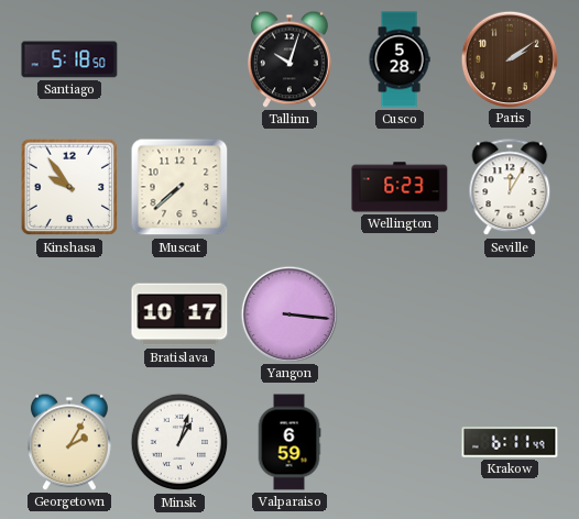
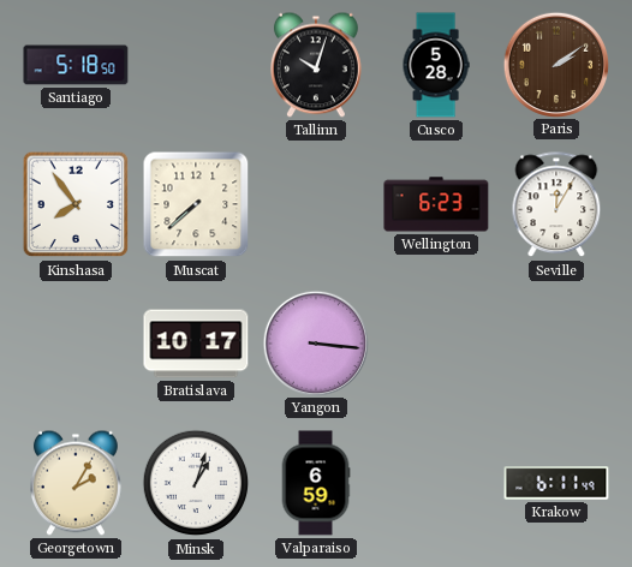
Kinshasa: 9:54 -> 7:54
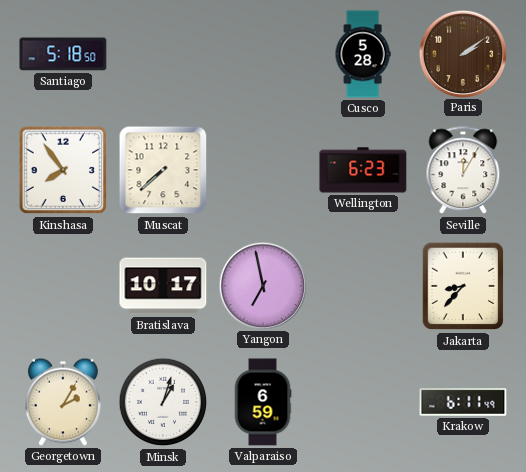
Tallinn: 10:03 -> none
Yangon: 3:16 -> 6:58
Jakarta: none -> 8:37
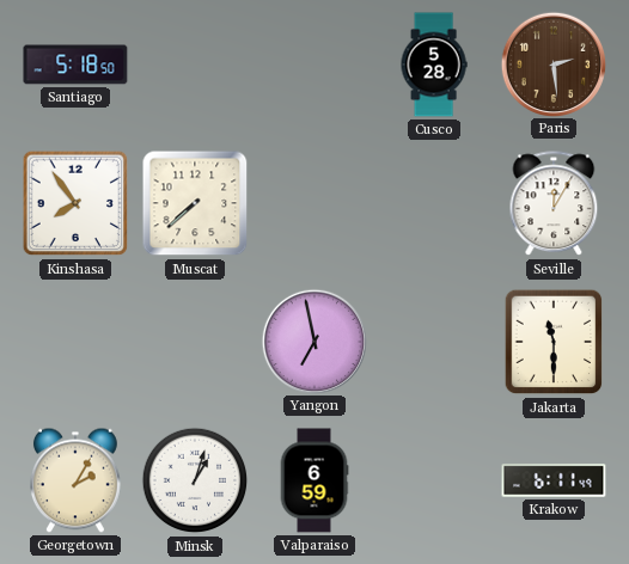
Paris: 2:09 -> 2:29
Wellington: 6:23 -> none
Bratislava: 10:17 -> none
Jakarta: 8:37 -> 11:30
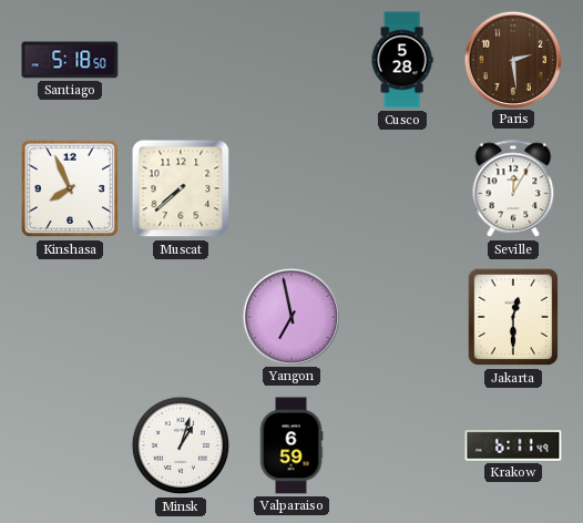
Kinshasa: 7:54 -> 7:56
Jakarta: 11:30 -> 12:30
Georgetown: 2:05 -> none
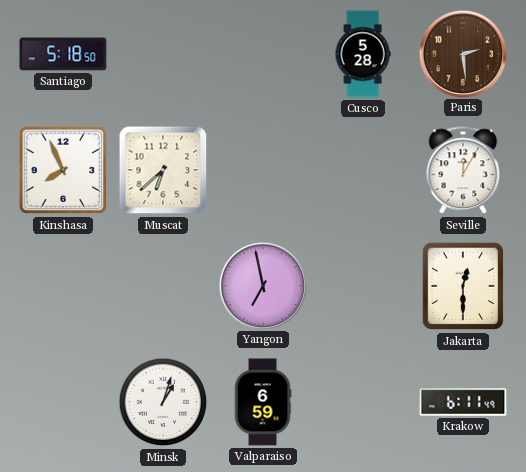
Muscat: 7:38 -> 6:38
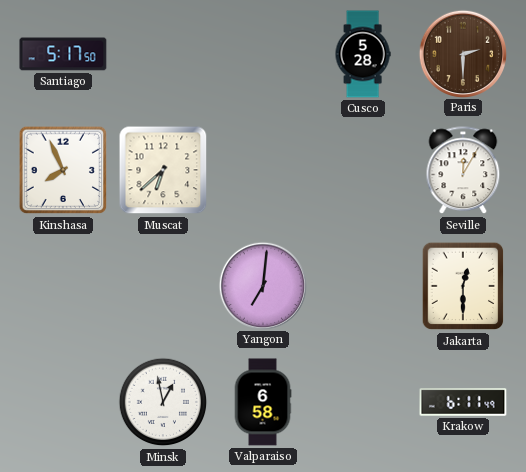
Santiago: 5:18 -> 5:17
Paris: 2:29 -> 2:30
Yangon: 6:58 -> 7:01
Minsk: 1:03 -> 12:58
Valparaiso: 6:59 -> 6:58
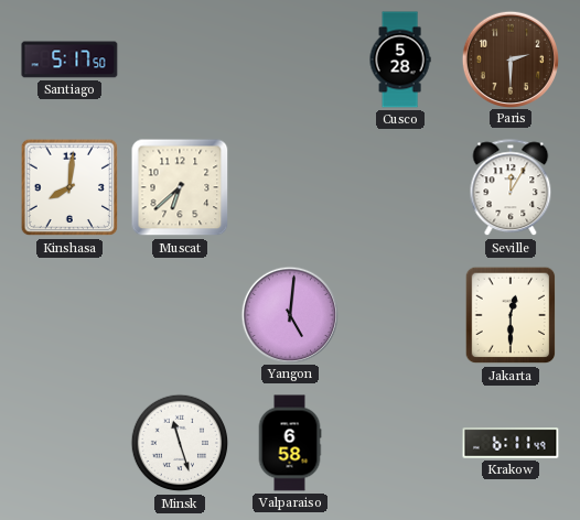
Kinshasa: 7:56 -> 8:01
Yangon: 7:01 -> 5:01
Minsk: 12:58 -> 11:27
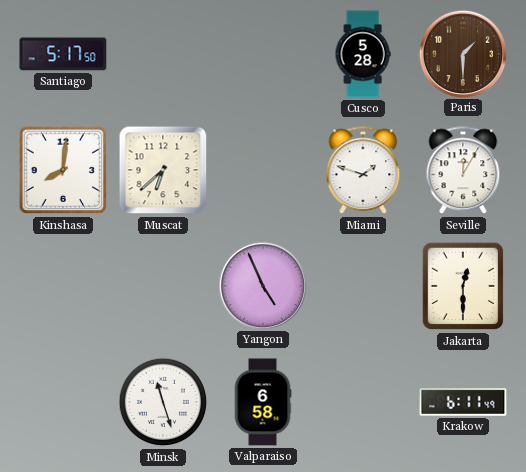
Paris: 2:30 -> 1:30
Miami: none -> 1:48
Yangon: 5:01 -> 4:56
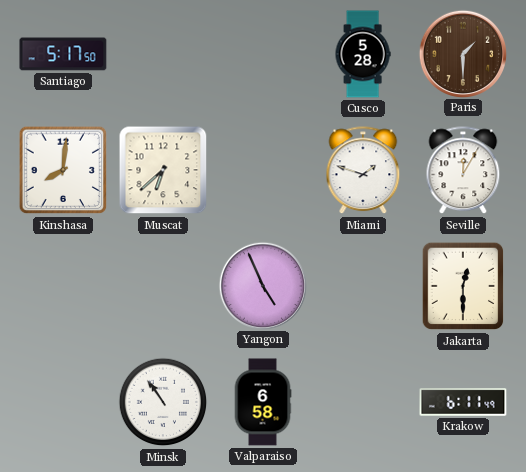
Minsk: 11:27 -> 10:54
